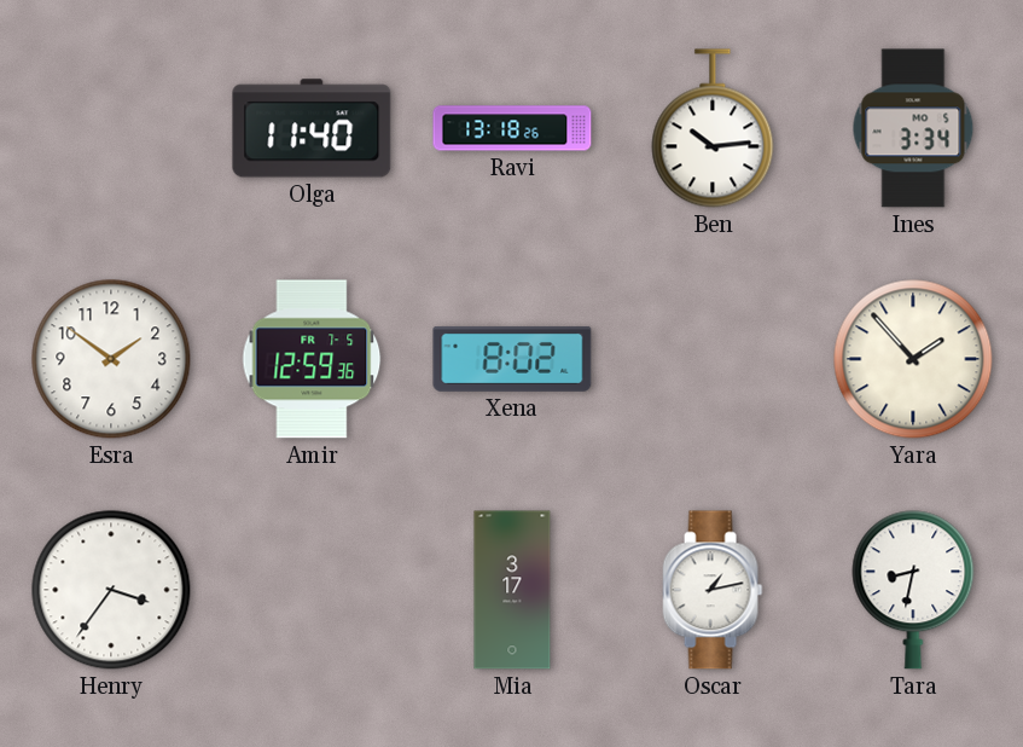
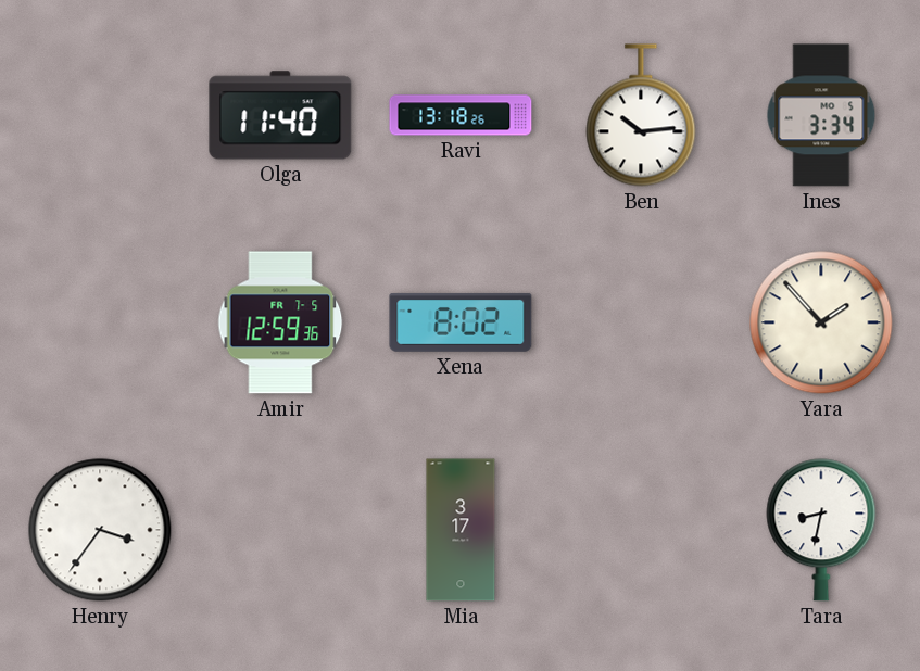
Esra: 1:51 -> none
Oscar: 1:13 -> none
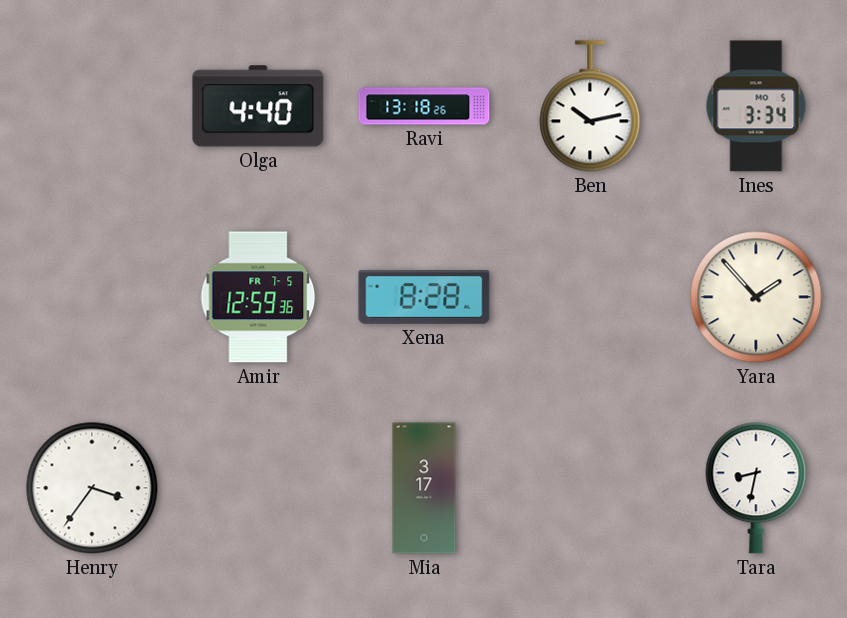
Olga: 11:40 -> 4:40
Ben: 10:14 -> 10:13
Xena: 8:02 -> 8:28
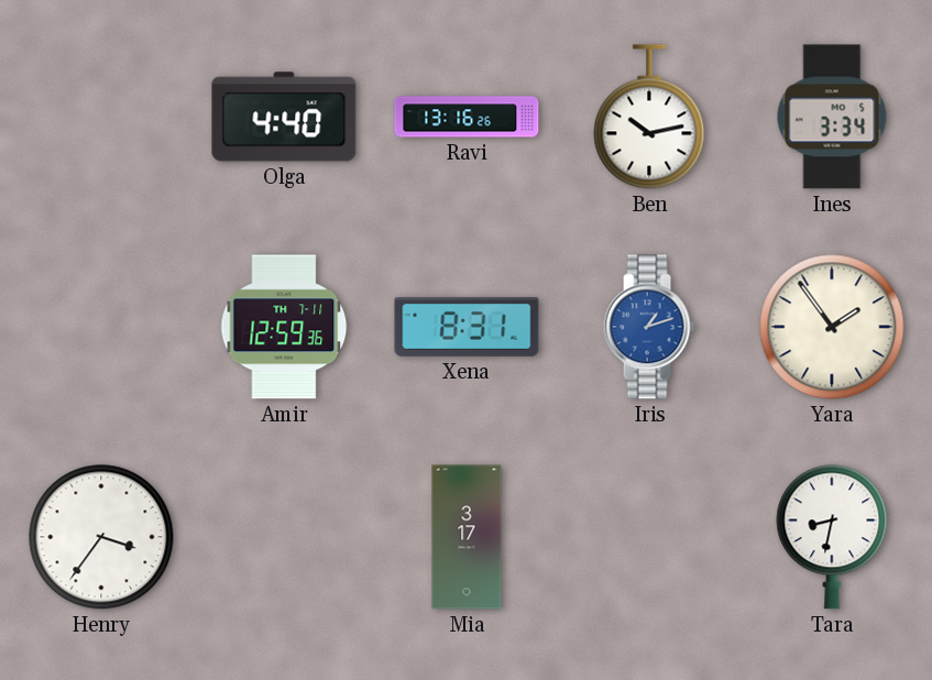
Ravi: 13:18 -> 13:16
Amir date: FR 7-5 -> TH 7-11
Xena: 8:28 -> 8:31
Iris: none -> 1:12
Yara: 1:53 -> 1:54
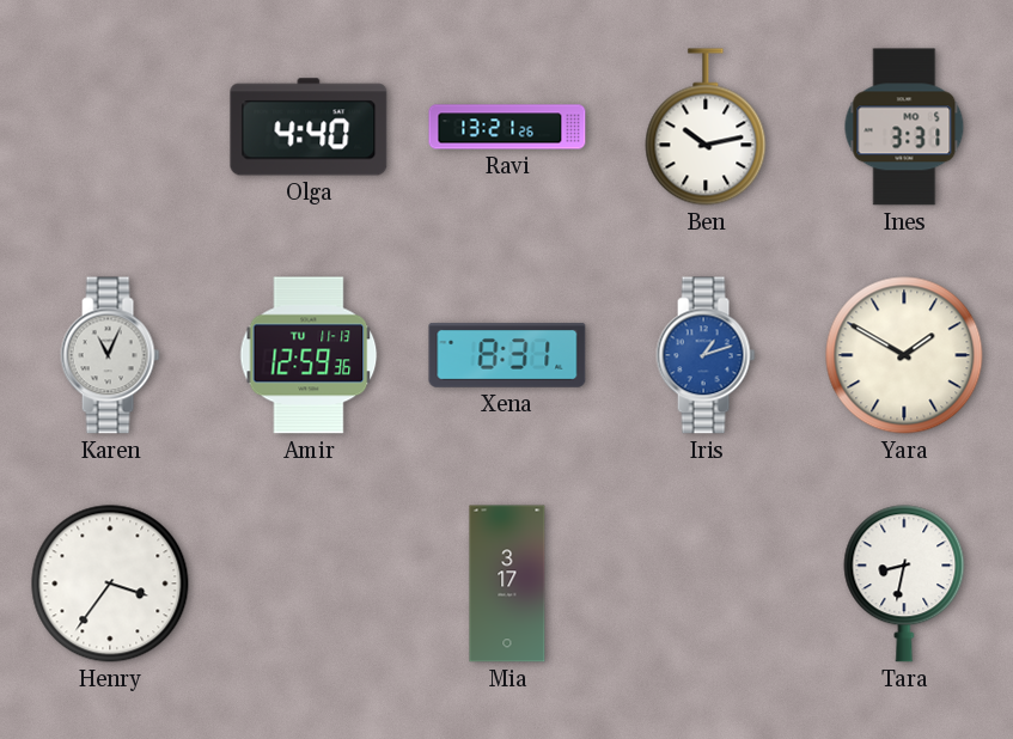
Ravi: 13:16 -> 13:21
Ines: 3:34 -> 3:31
Karen: none -> 11:04
Amir date: TH 7-11 -> TU 11-13
Yara: 1:54 -> 1:50
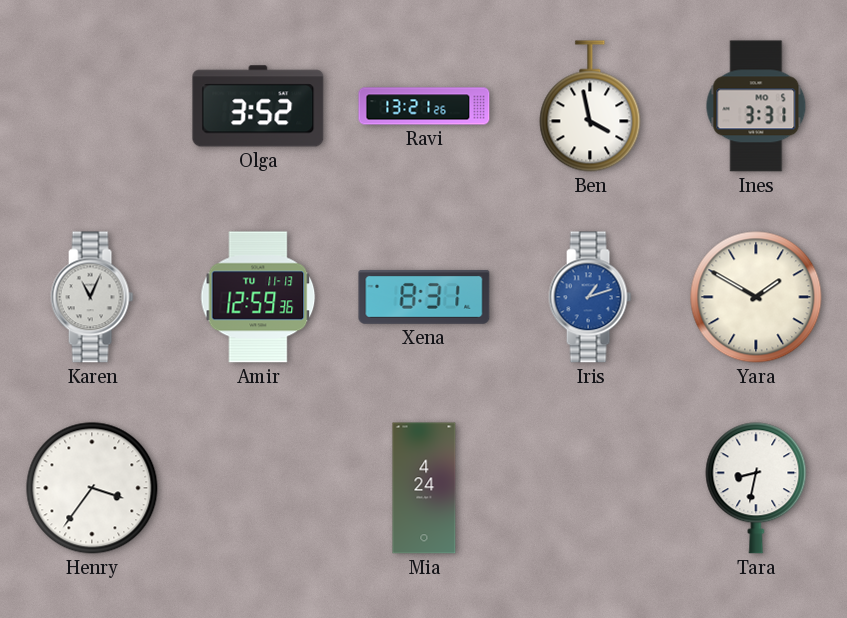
Olga: 4:40 -> 3:52
Ben: 10:13 -> 3:58
Mia: 3:17 -> 4:24
